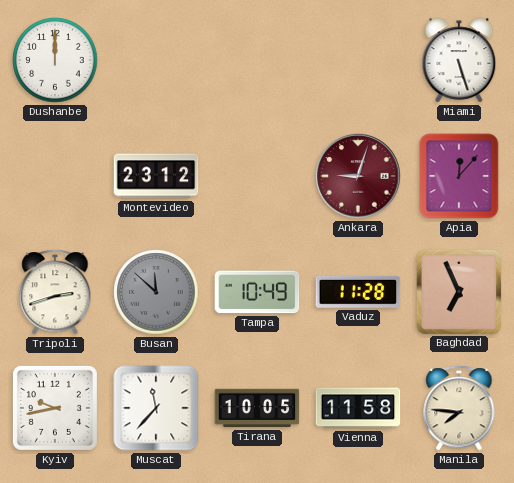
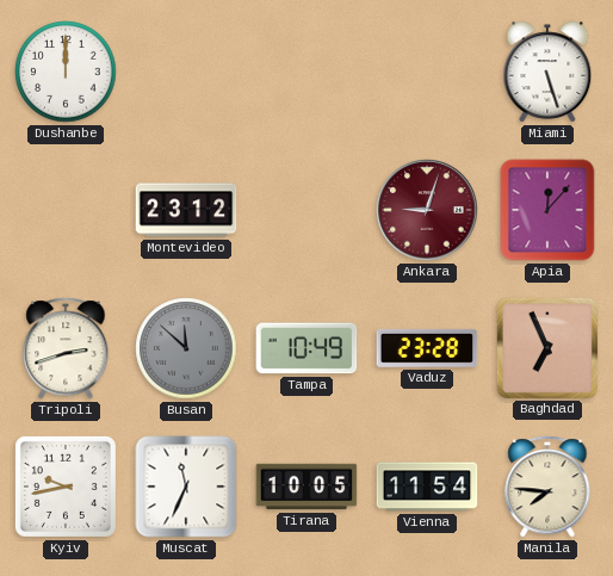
Vaduz: 11:28 -> 23:28
Muscat: 11:37 -> 11:34
Vienna: 11:58 -> 11:54
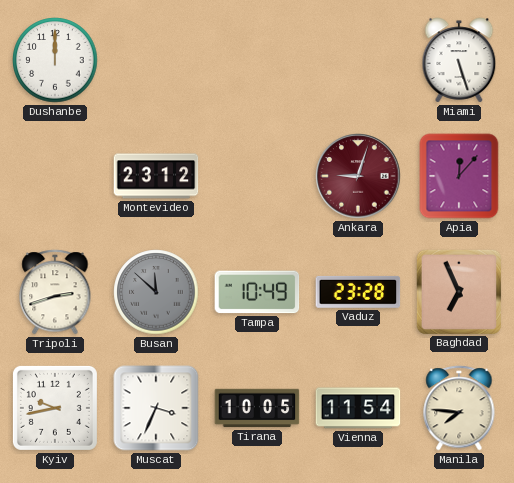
Muscat: 11:34 -> 3:34
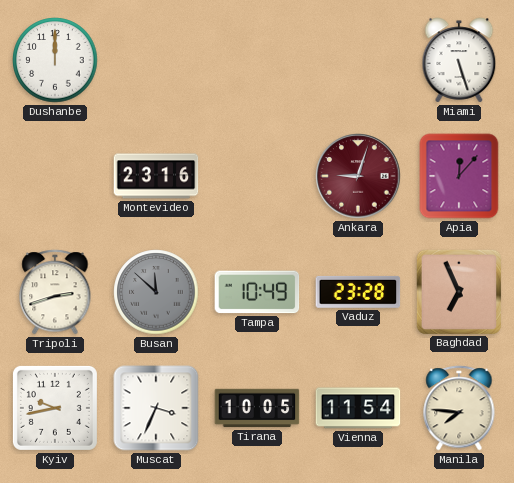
Montevideo: 23:12 -> 23:16
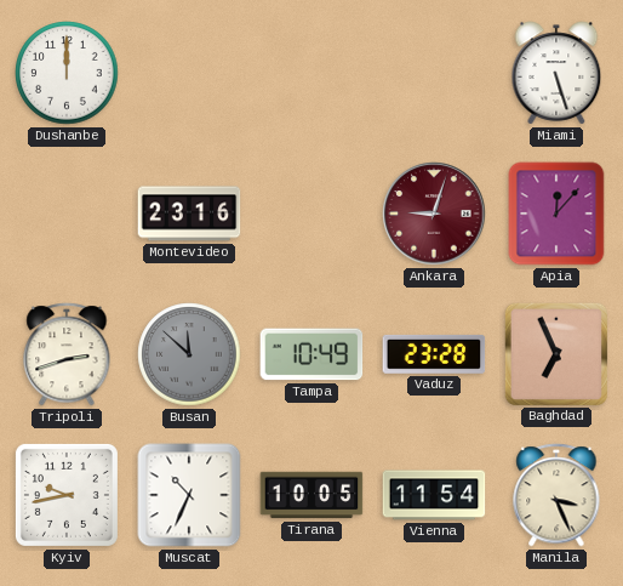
Muscat: 3:34 -> 10:34
Manila: 7:46 -> 3:26
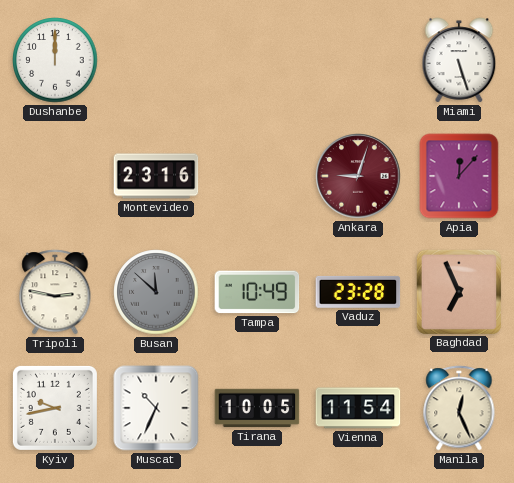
Tripoli: 2:42 -> 2:47
Manila: 3:26 -> 12:26
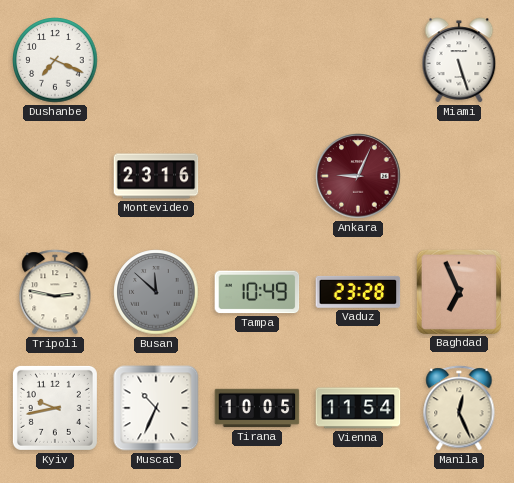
Dushanbe: 12:00 -> 7:19
Ankara: 9:03 -> 9:04
Apia: 12:07 -> none
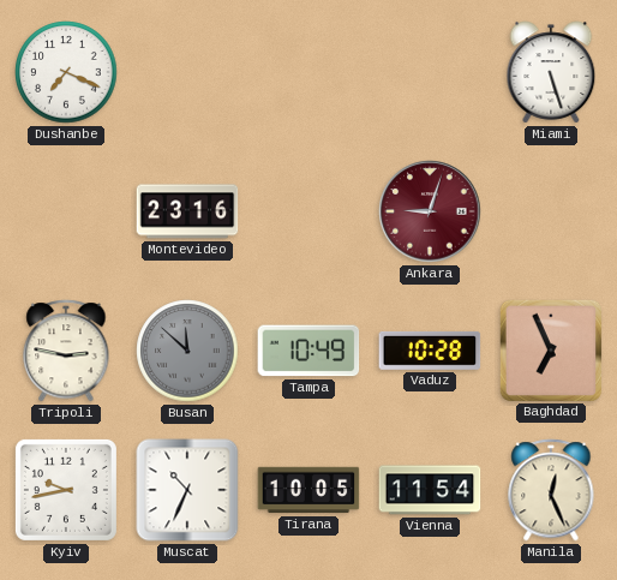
Ankara: 9:04 -> 9:03
Vaduz: 23:28 -> 10:28
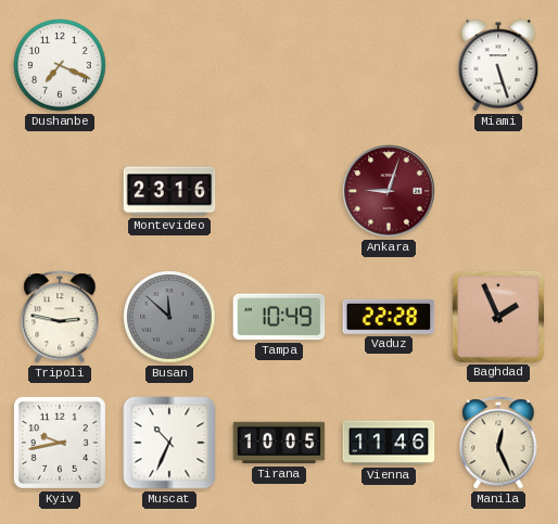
Vaduz: 10:28 -> 22:28
Baghdad: 6:56 -> 1:56
Vienna: 11:54 -> 11:46
